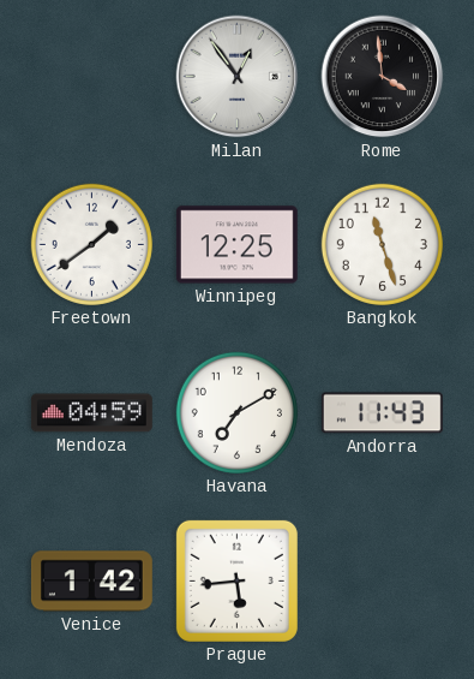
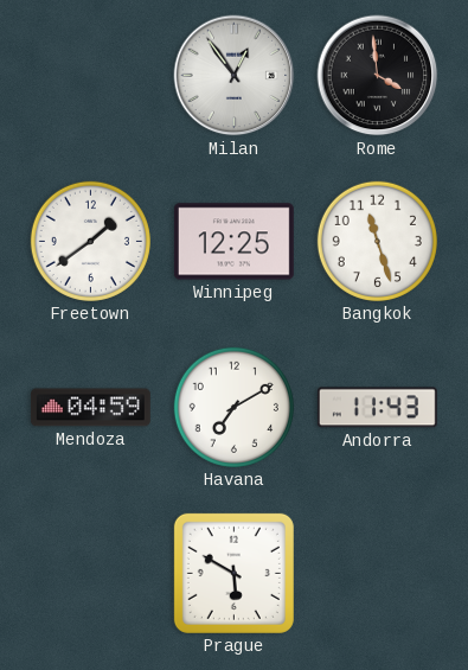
Venice: 1:42 -> none
Prague: 5:44 -> 5:50
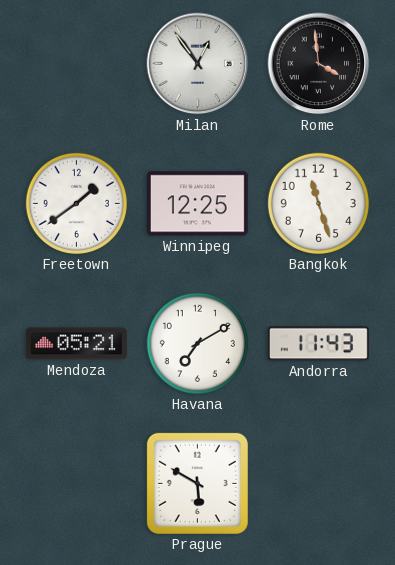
Mendoza: 04:59 -> 05:21
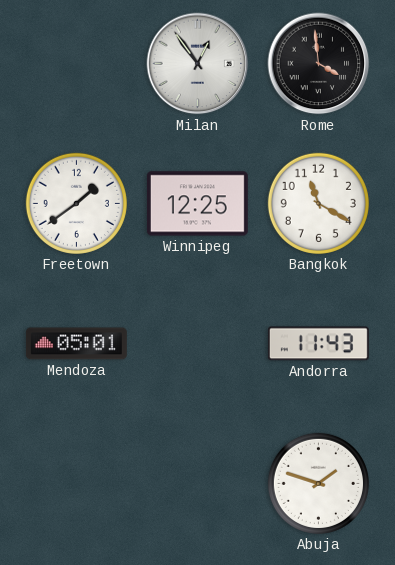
Bangkok: 11:27 -> 11:20
Mendoza: 05:21 -> 05:01
Havana: 7:10 -> none
Prague: 5:50 -> none
Abuja: none -> 1:48
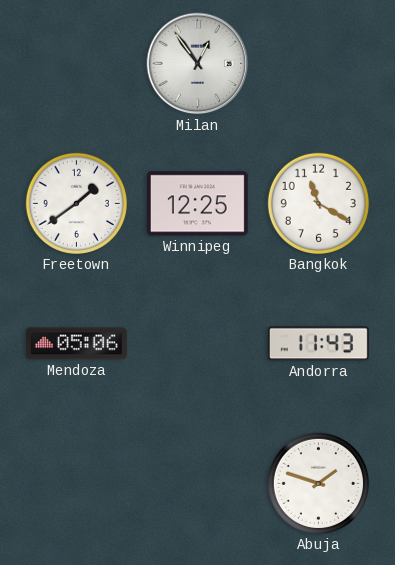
Rome: 3:59 -> none
Mendoza: 05:01 -> 05:06
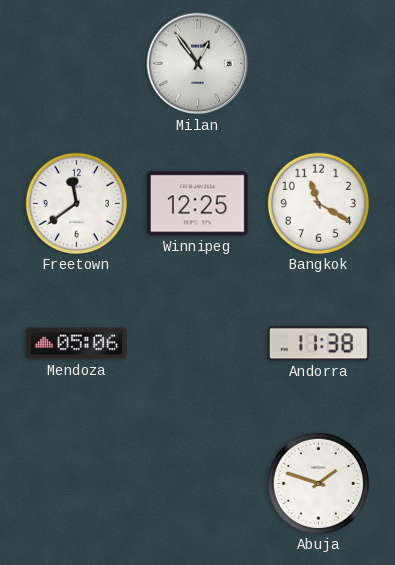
Freetown: 1:39 -> 11:39
Andorra: 11:43 -> 11:38
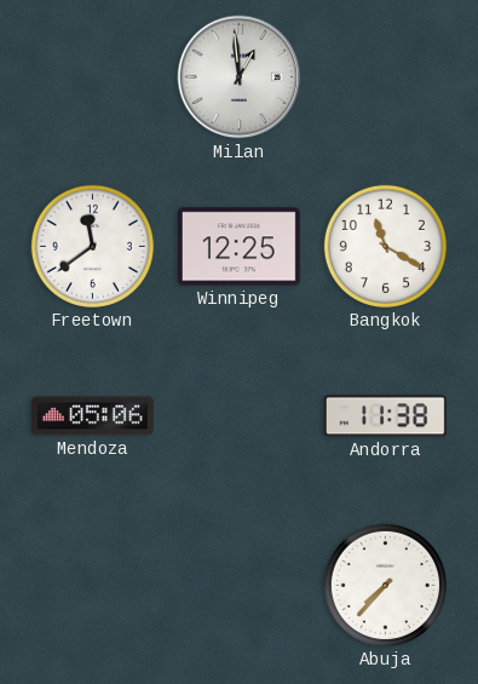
Milan: 12:54 -> 12:59
Abuja: 1:48 -> 7:37
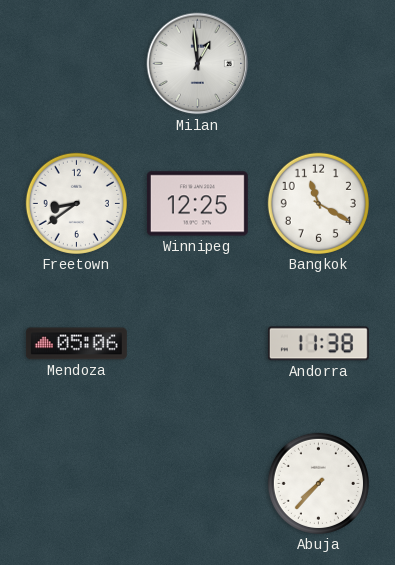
Freetown: 11:39 -> 8:39
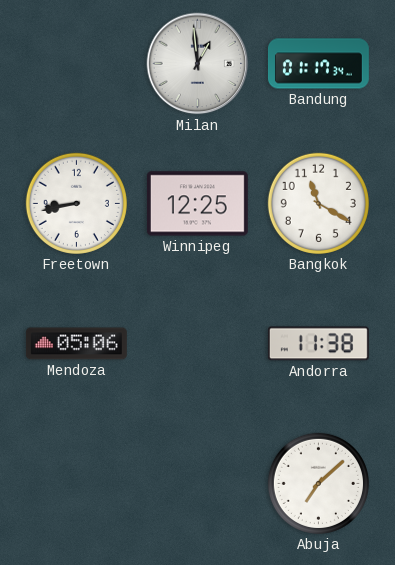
Bandung: none -> 01:17
Freetown: 8:39 -> 8:43
Abuja: 7:37 -> 7:08
